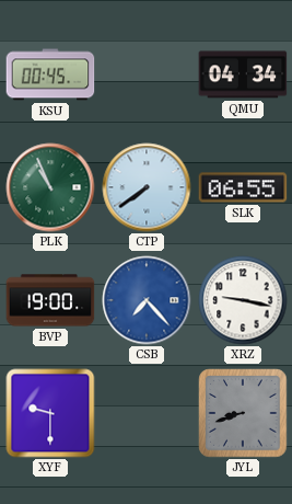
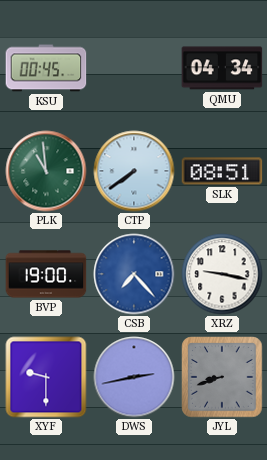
PLK: 10:56 -> 10:59
SLK: 06:55 -> 08:51
DWS: none -> 2:43
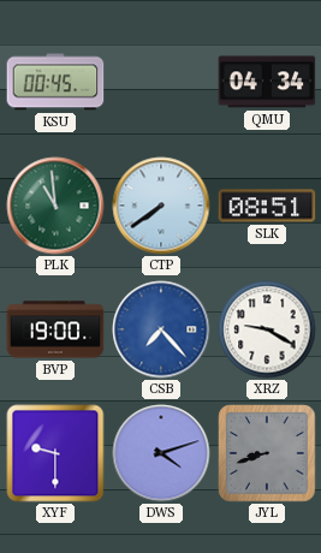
XRZ: 9:17 -> 9:20
DWS: 2:43 -> 4:12
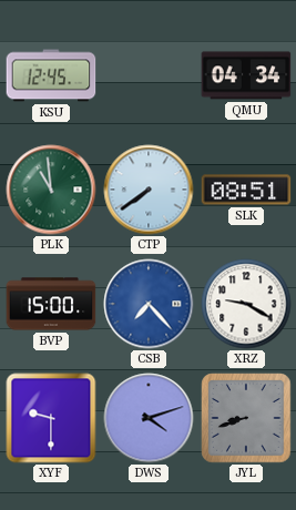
KSU: 00:45 -> 12:45
BVP: 19:00 -> 15:00
